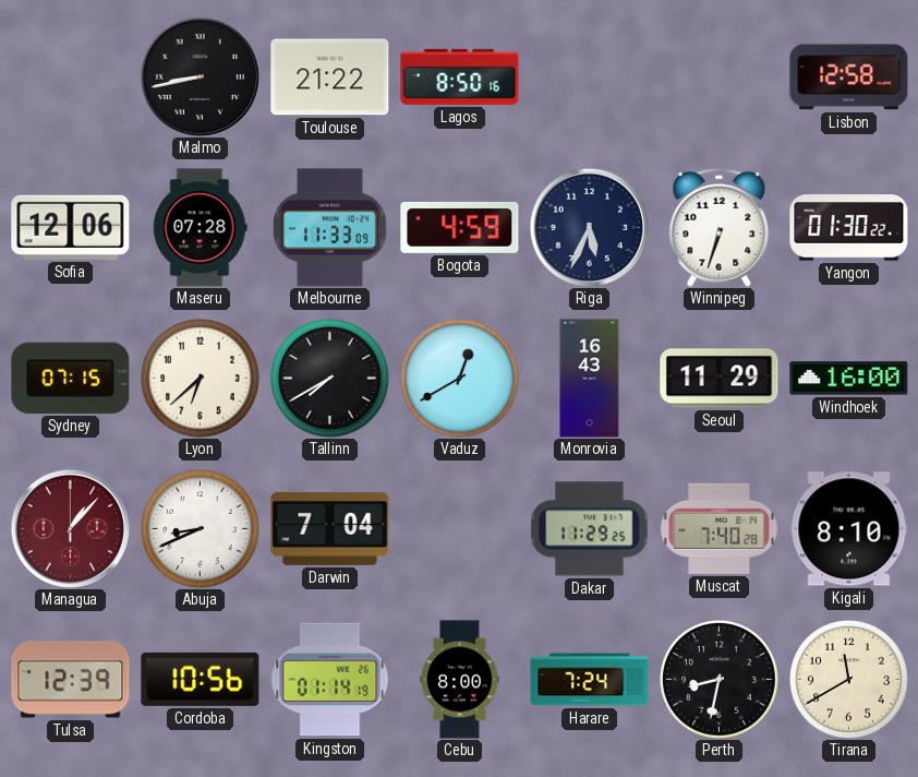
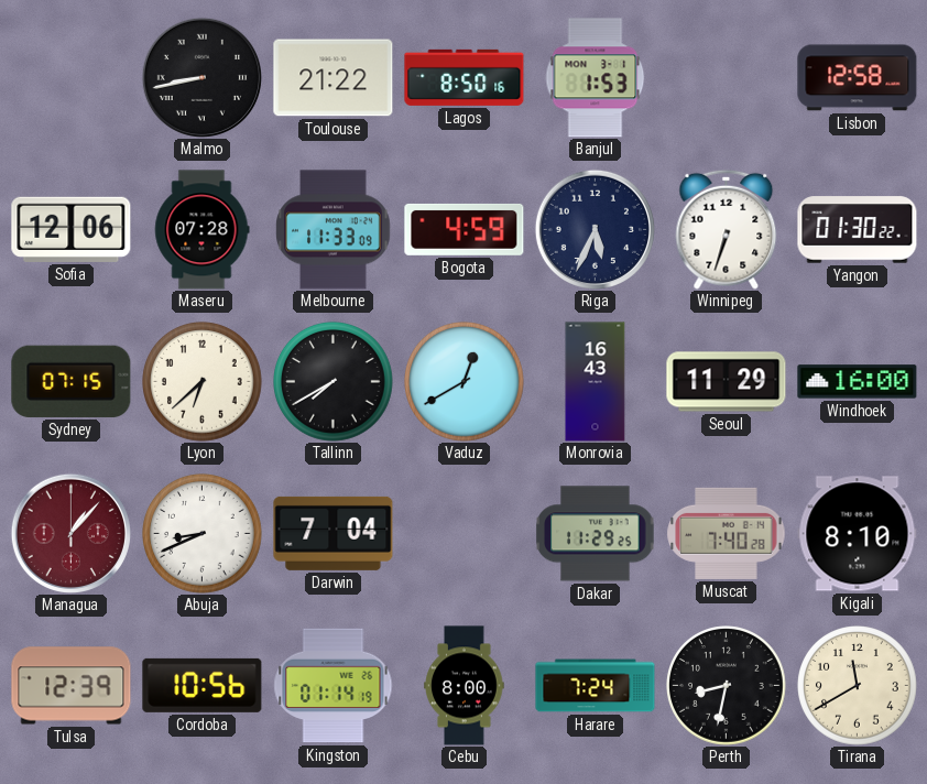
Banjul: none -> 1:53
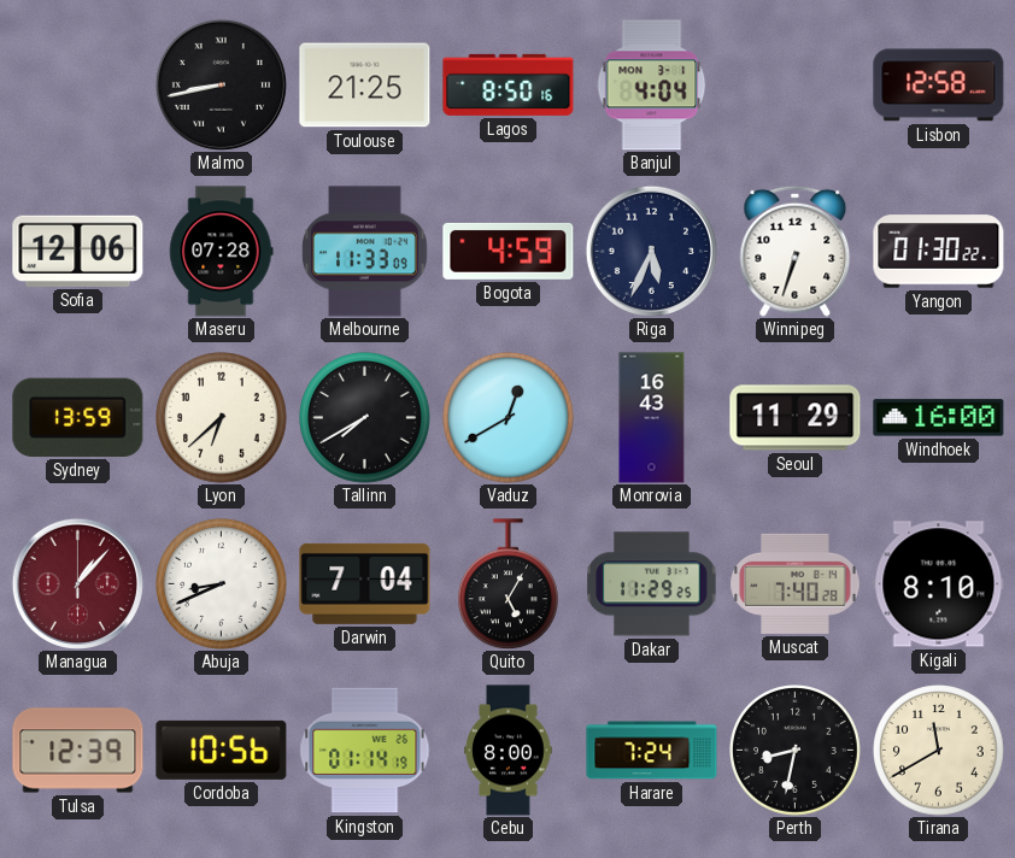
Toulouse: 21:22 -> 21:25
Banjul: 1:53 -> 4:04
Sydney: 07:15 -> 13:59
Quito: none -> 5:05
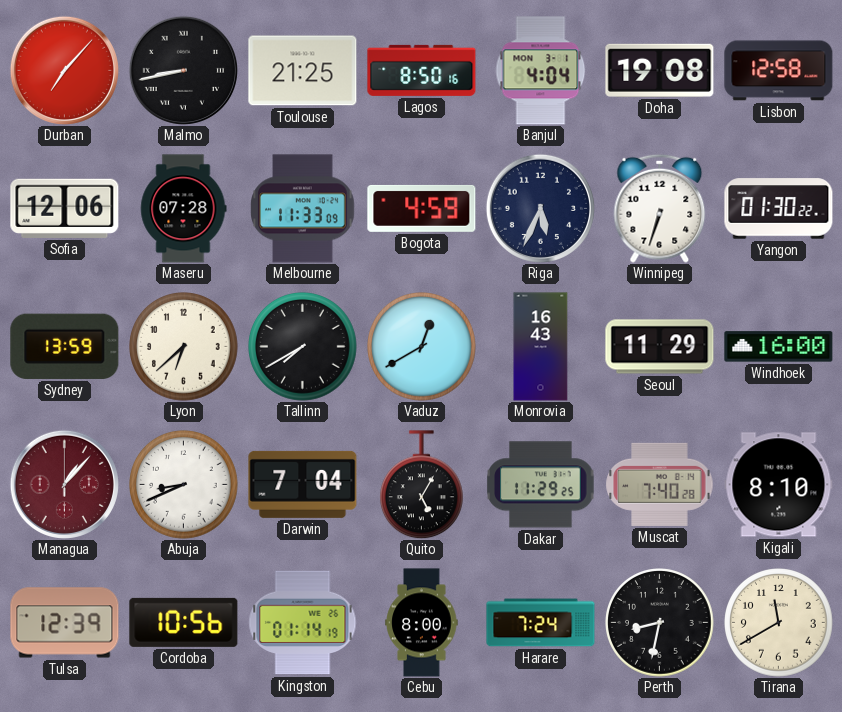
Durban: none -> 7:07
Doha: none -> 19:08
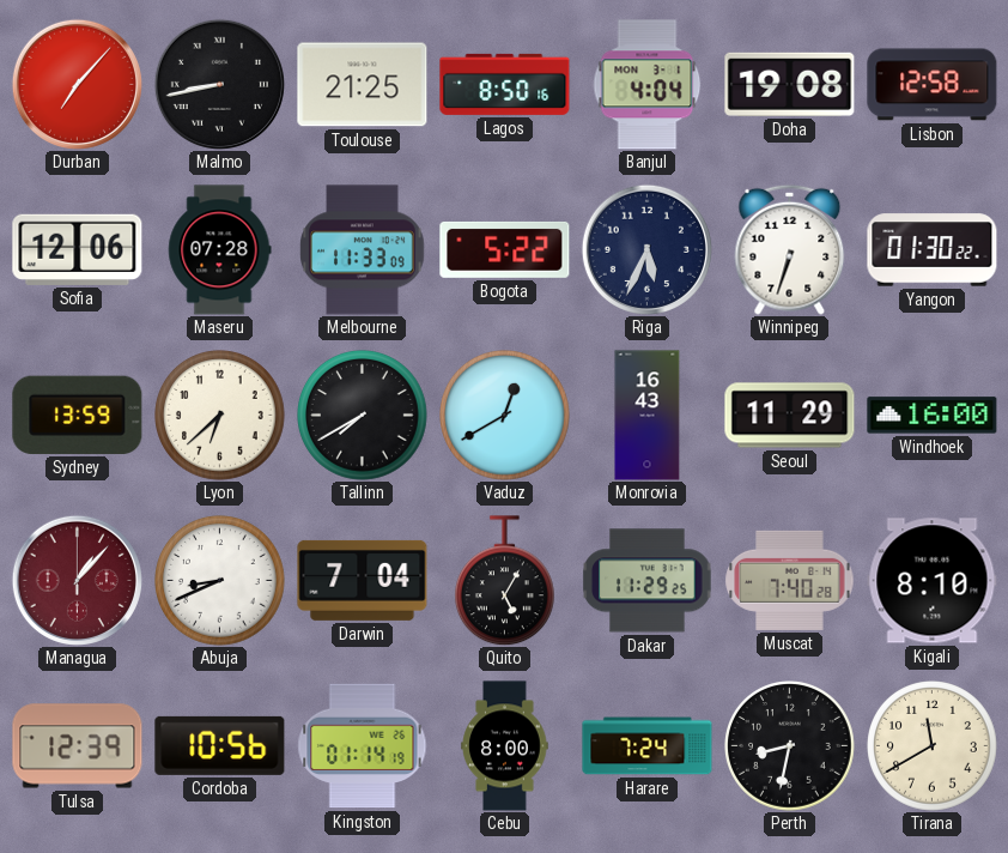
Bogota: 4:59 -> 5:22
